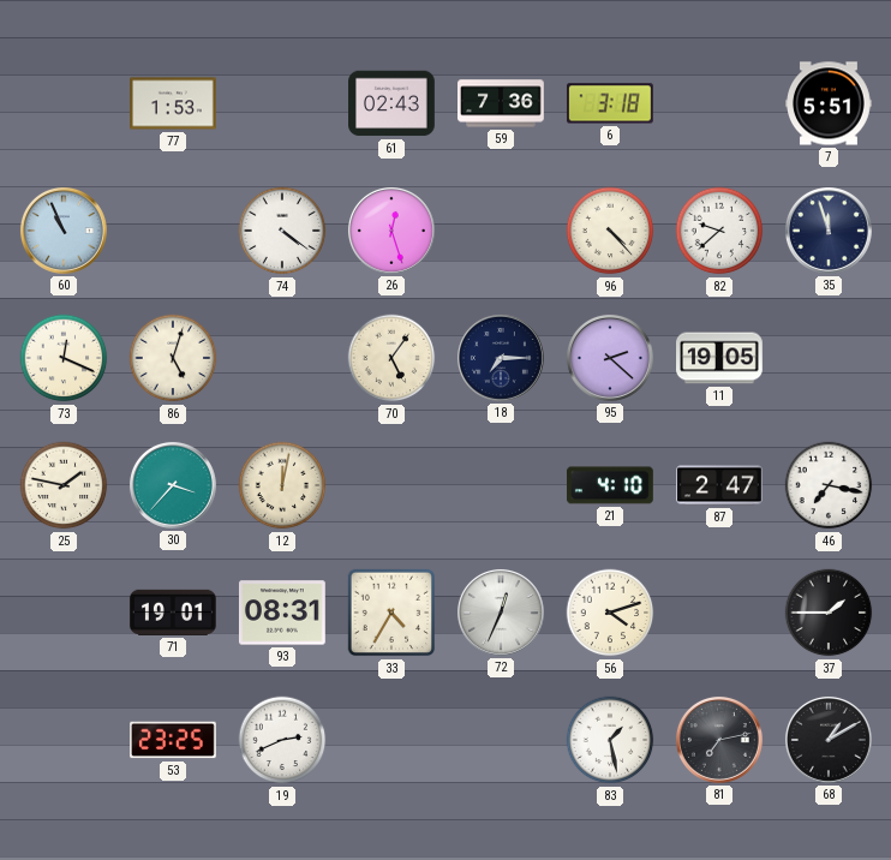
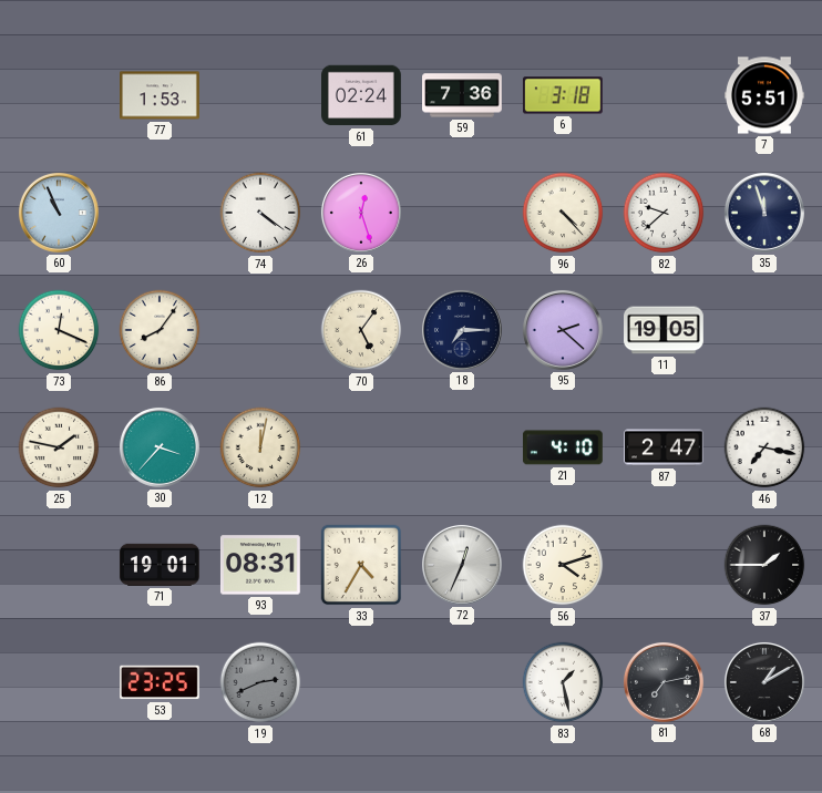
61: 02:43 -> 02:24
86: 5:03 -> 8:06
19 dial: white -> grey
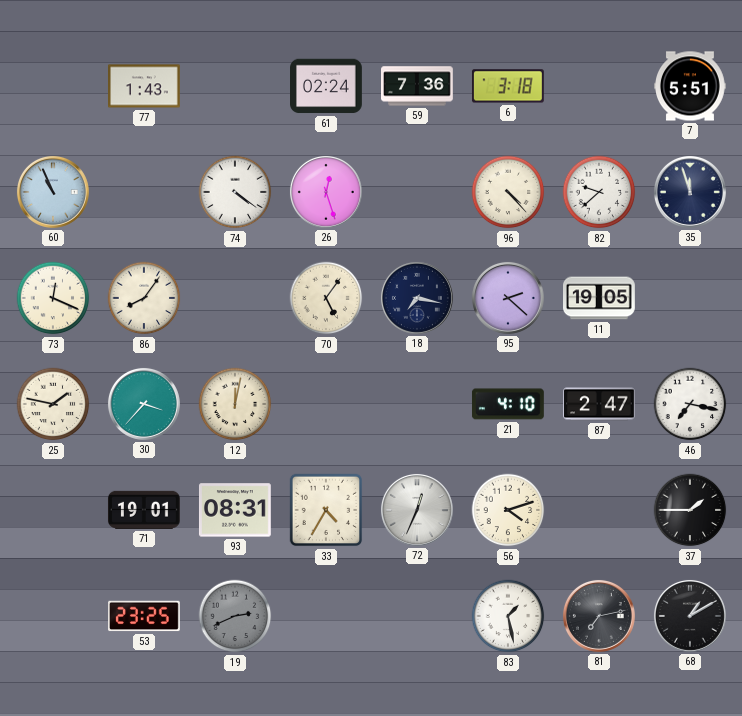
77: 1:53 -> 1:43
18: 7:15 -> 7:17
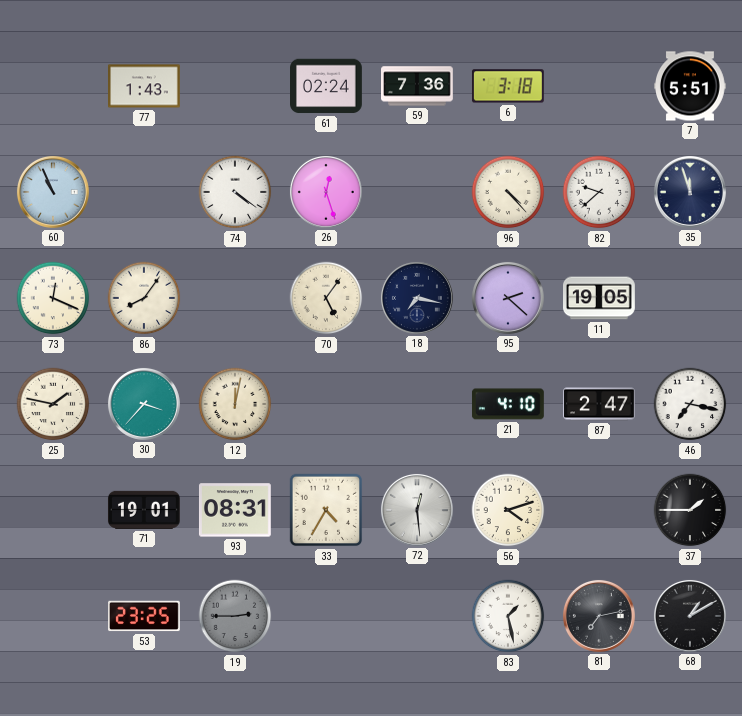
72: 12:34 -> 12:29
19: 2:41 -> 2:45
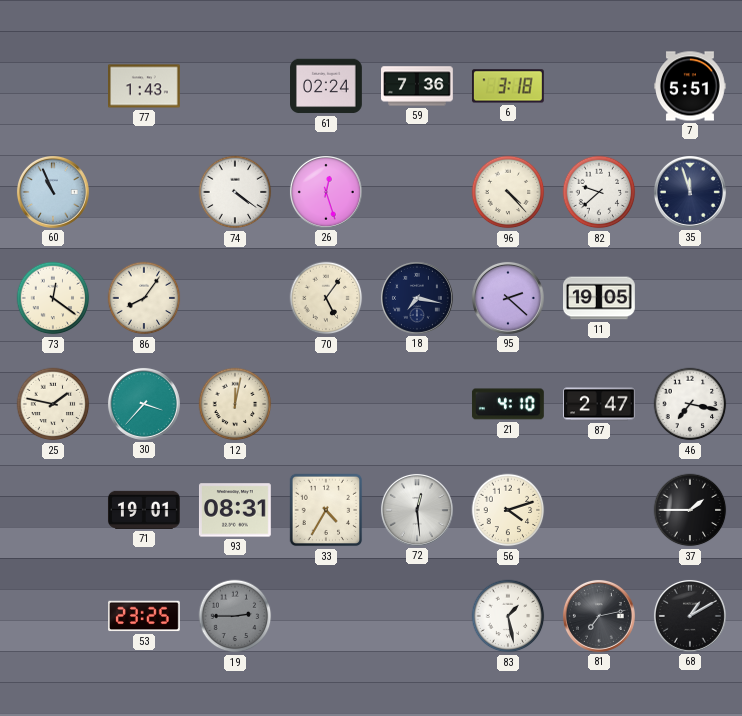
73: 12:19 -> 12:21
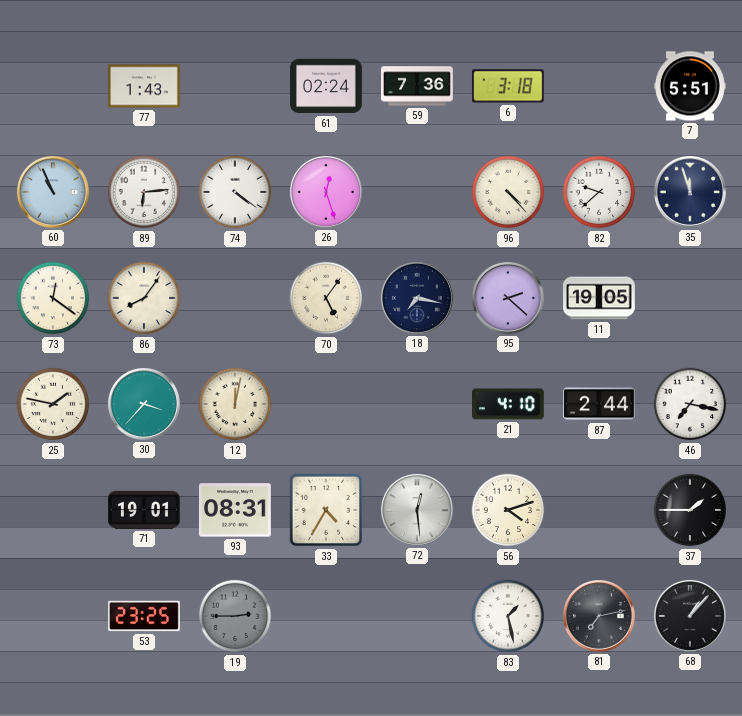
89: none -> 6:14
87: 2:47 -> 2:44
68: 1:10 -> 1:07
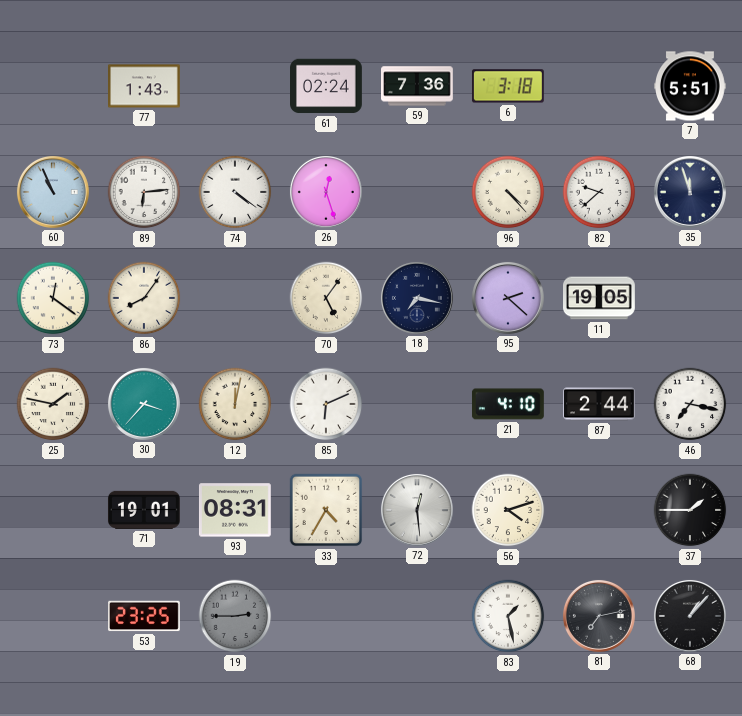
85: none -> 6:11
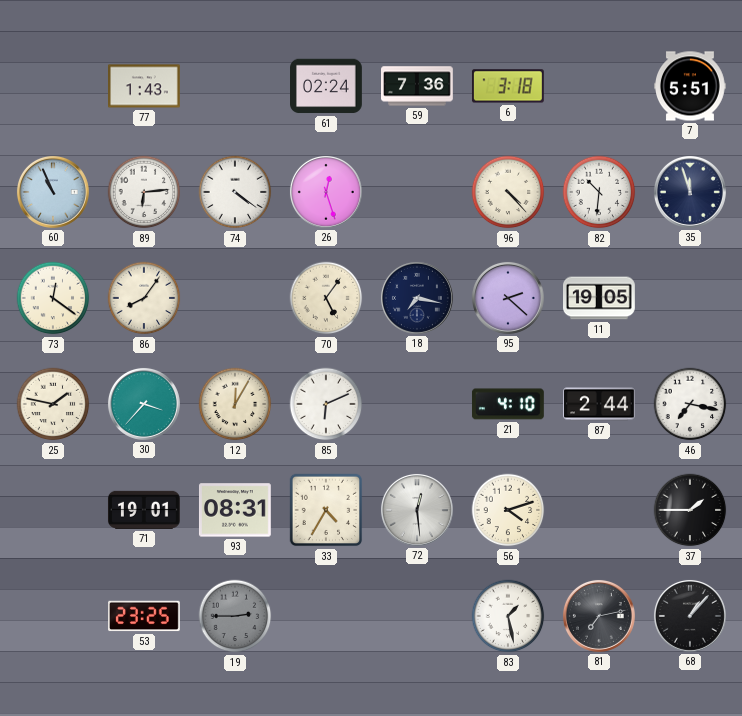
82: 9:38 -> 10:31
12: 12:02 -> 12:05
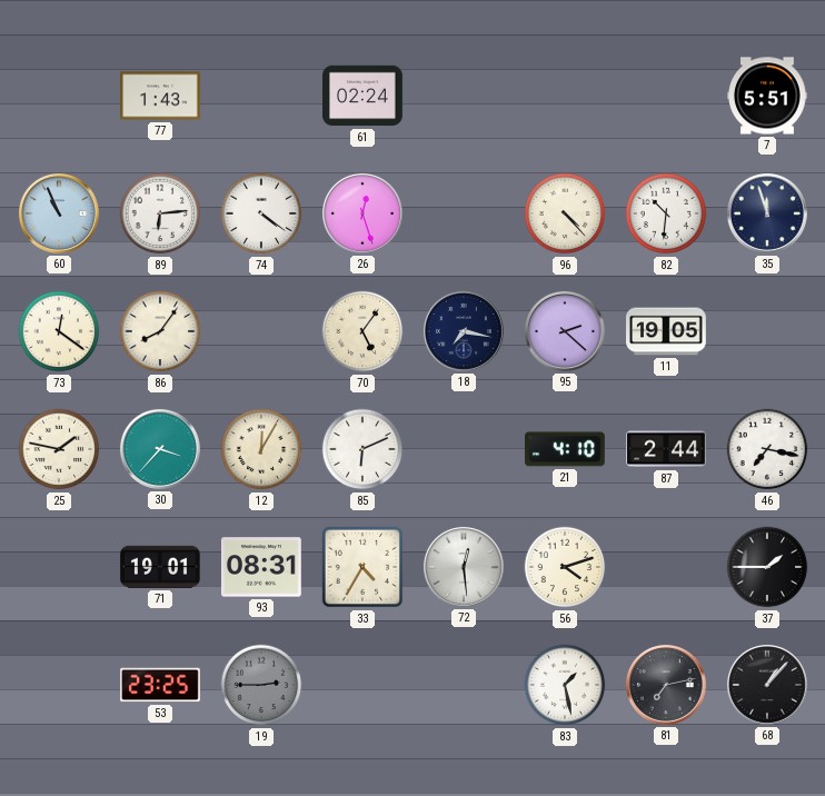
59: 7:36 -> none
6: 3:18 -> none
